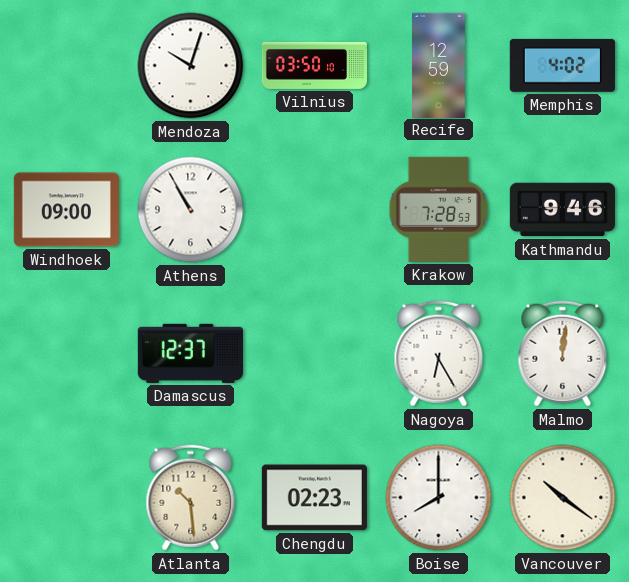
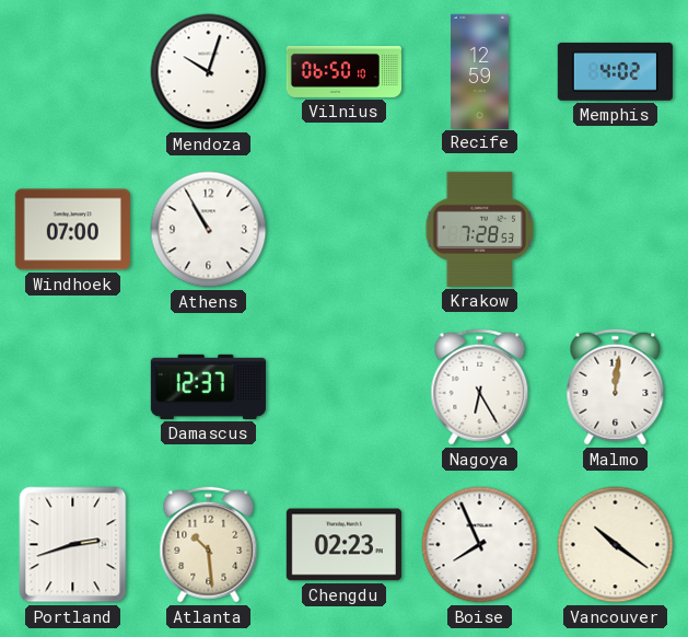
Vilnius: 03:50 -> 06:50
Windhoek: 09:00 -> 07:00
Kathmandu: 9:46 -> none
Portland: none -> 2:42
Boise: 8:00 -> 7:56
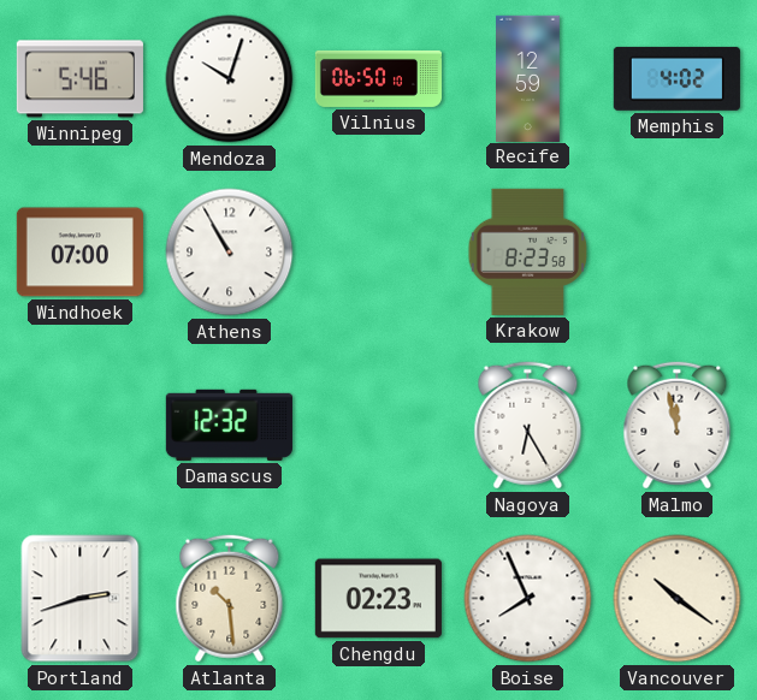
Winnipeg: none -> 5:46
Krakow: 7:28 -> 8:23
Damascus: 12:37 -> 12:32
Malmo: 12:01 -> 11:58
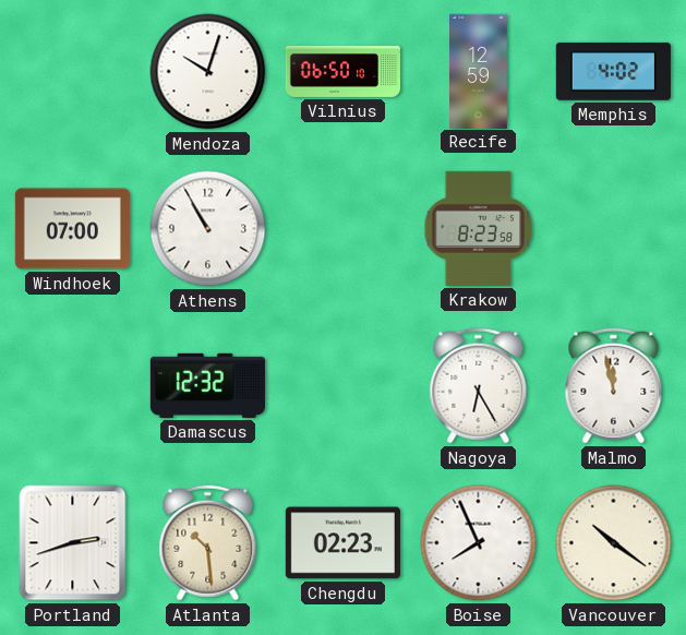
Winnipeg: 5:46 -> none
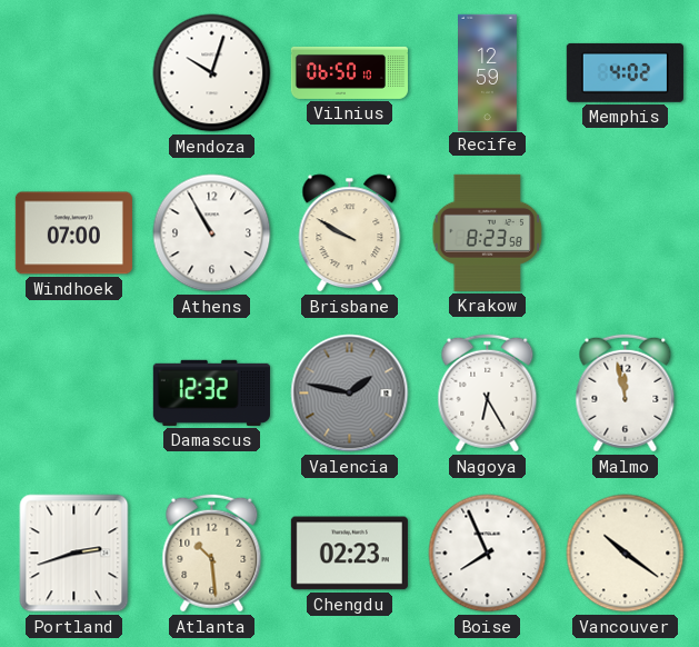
Brisbane: none -> 9:50
Valencia: none -> 1:47
